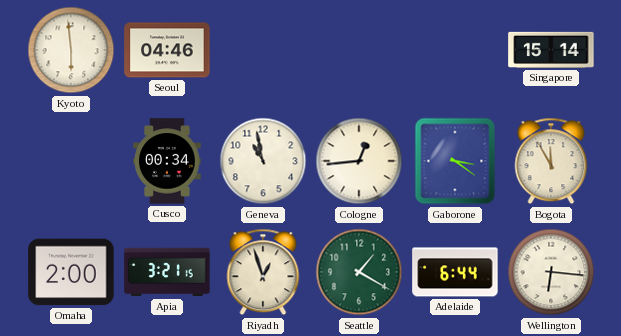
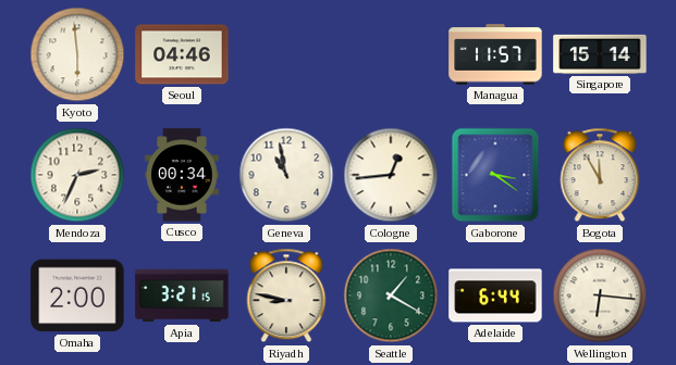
Managua: none -> 11:57
Mendoza: none -> 2:34
Riyadh: 12:57 -> 8:47
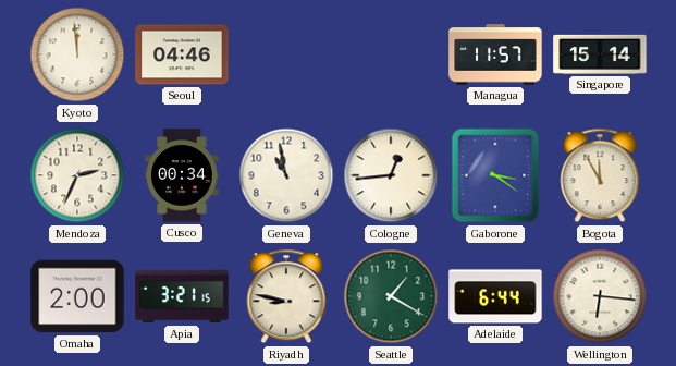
Kyoto: 5:59 -> 11:59
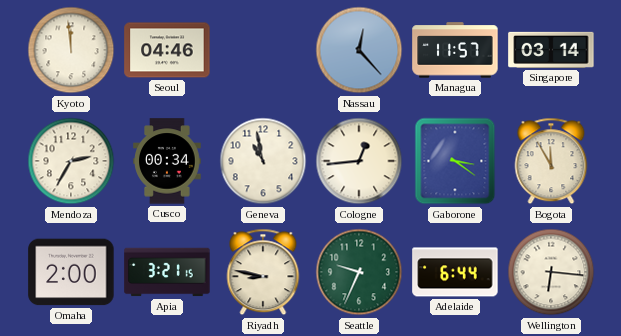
Nassau: none -> 12:23
Singapore: 15:14 -> 03:14
Mendoza: 2:34 -> 2:35
Seattle: 1:20 -> 9:34
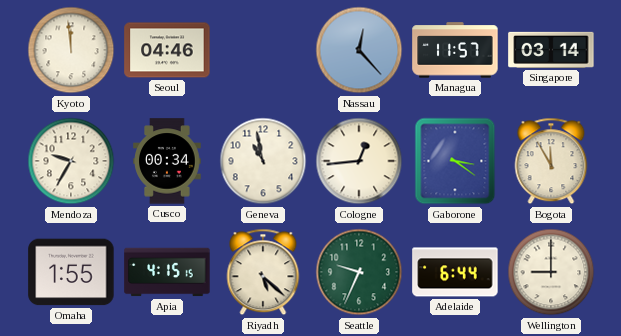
Mendoza: 2:35 -> 9:35
Omaha: 2:00 -> 1:55
Apia: 3:21 -> 4:15
Riyadh: 8:47 -> 5:22
Wellington: 6:16 -> 9:00
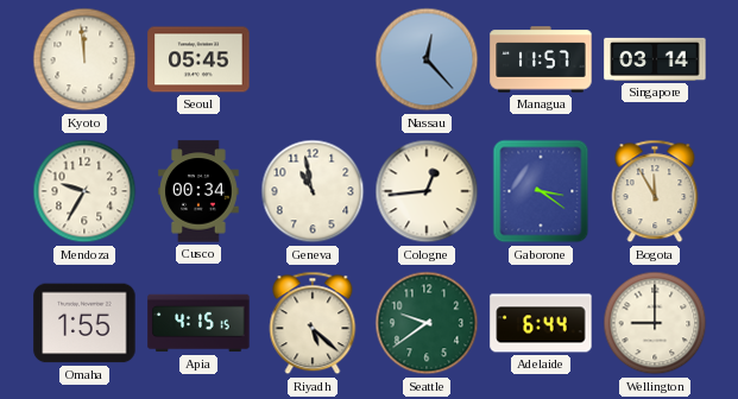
Seoul: 04:46 -> 05:45
Seattle: 9:34 -> 9:39
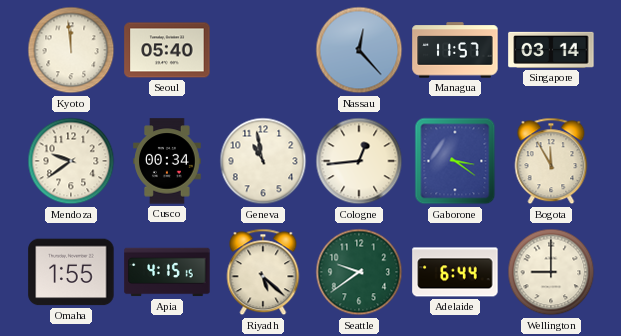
Seoul: 05:45 -> 05:40
Mendoza: 9:35 -> 9:39
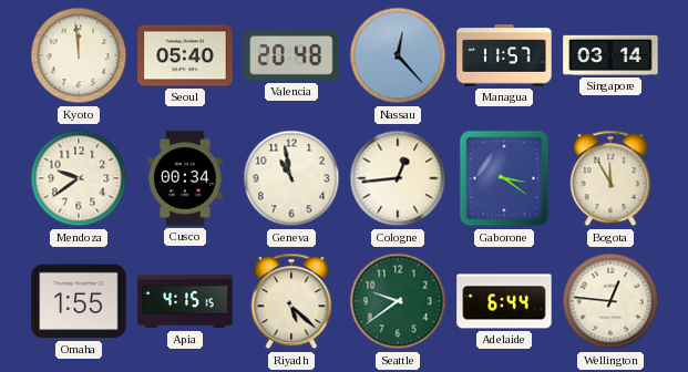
Valencia: none -> 20:48
Wellington: 9:00 -> 12:46
